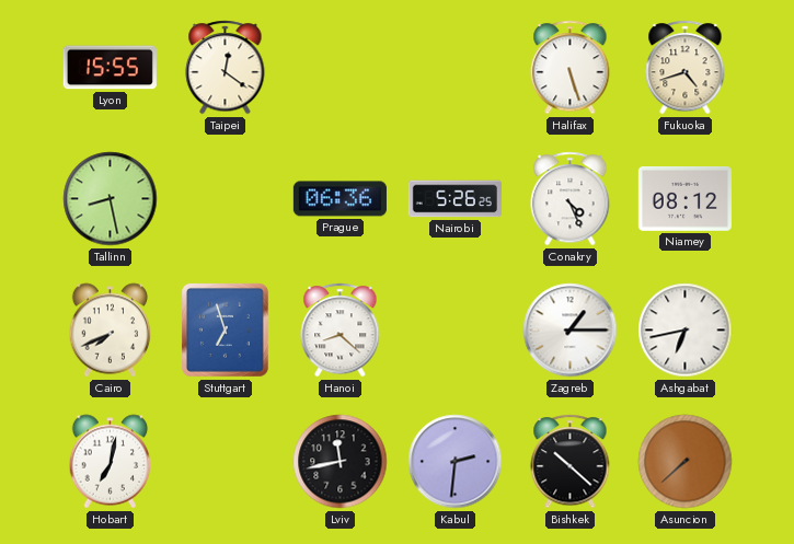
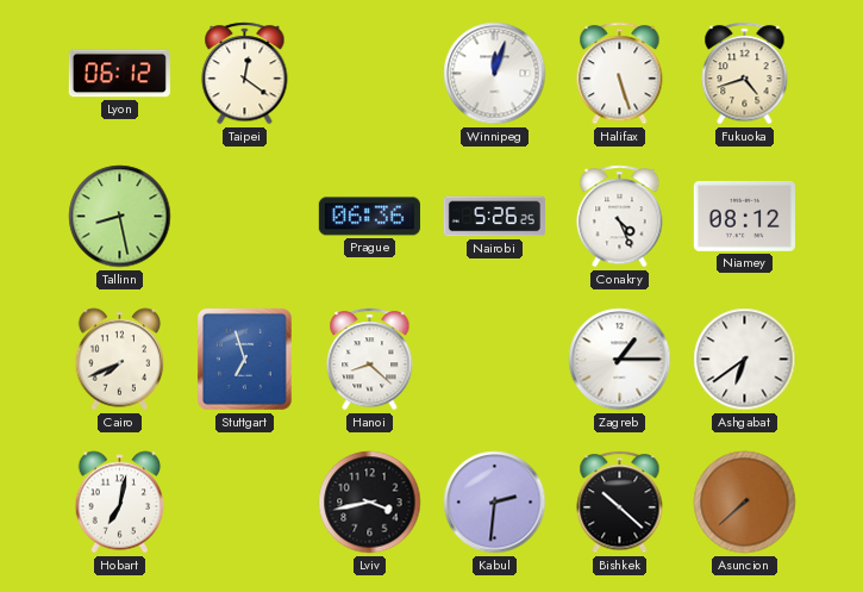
Lyon: 15:55 -> 06:12
Winnipeg: none -> 12:03
Ashgabat: 6:43 -> 6:39
Lviv: 11:43 -> 3:43
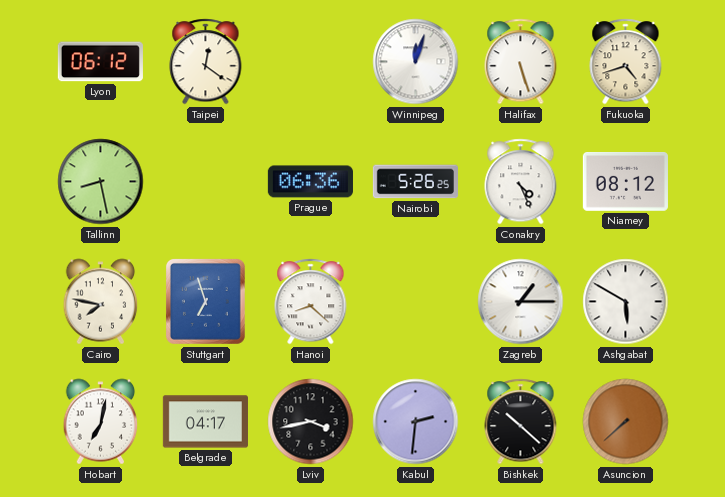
Cairo: 7:41 -> 7:47
Ashgabat: 6:39 -> 5:50
Belgrade: none -> 04:17
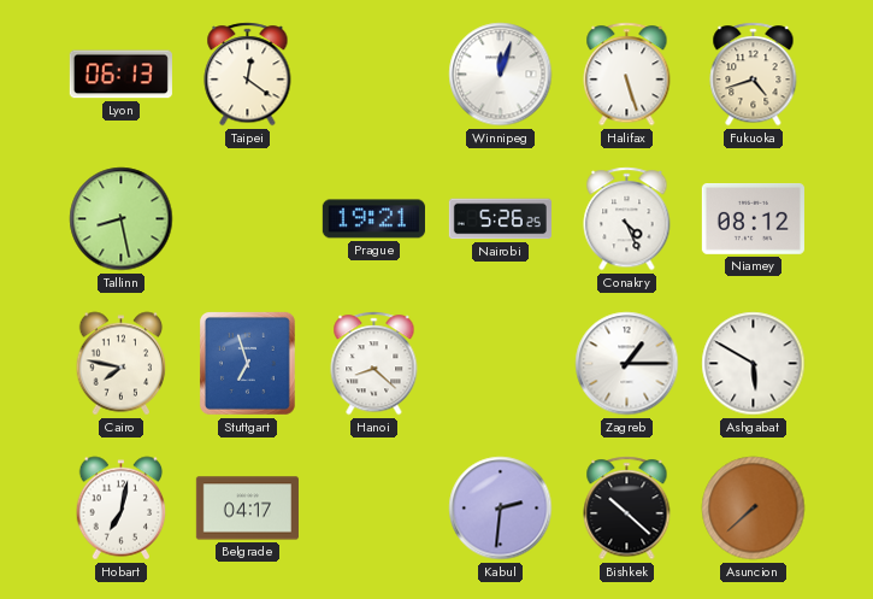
Lyon: 06:12 -> 06:13
Prague: 06:36 -> 19:21
Lviv: 3:43 -> none
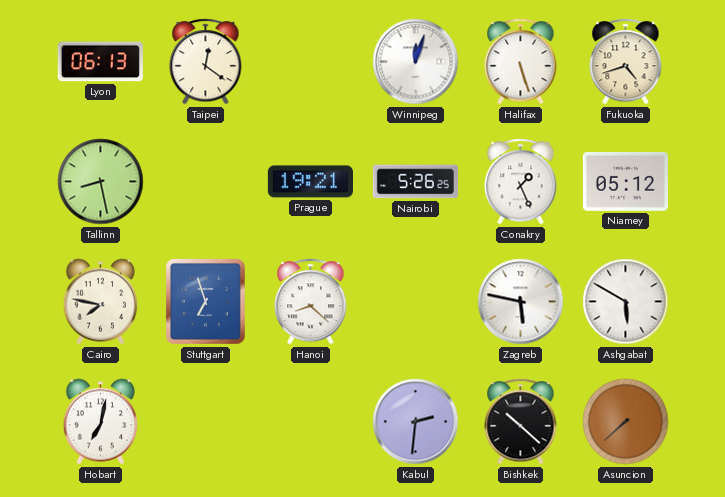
Conakry: 4:26 -> 1:26
Niamey: 08:12 -> 05:12
Zagreb: 1:15 -> 5:47
Belgrade: 04:17 -> none
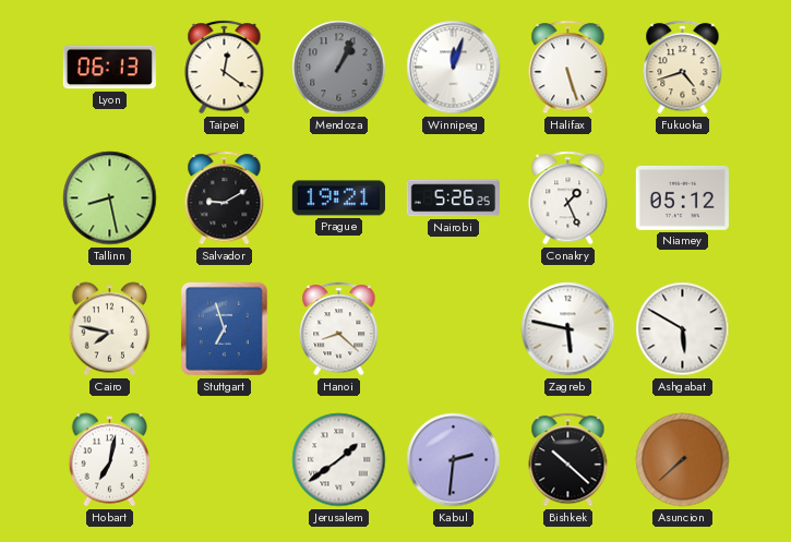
Mendoza: none -> 1:04
Salvador: none -> 9:10
Jerusalem: none -> 1:39
